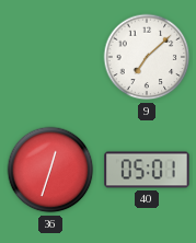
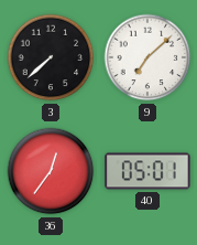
3: none -> 7:38
36: 12:33 -> 12:36
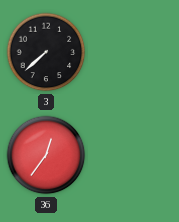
9: 7:08 -> none
40: 05:01 -> none
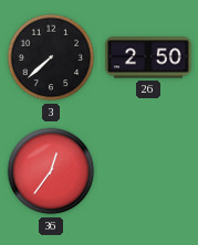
26: none -> 2:50
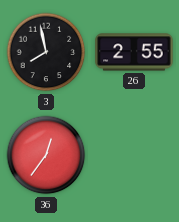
3: 7:38 -> 7:58
26: 2:50 -> 2:55
